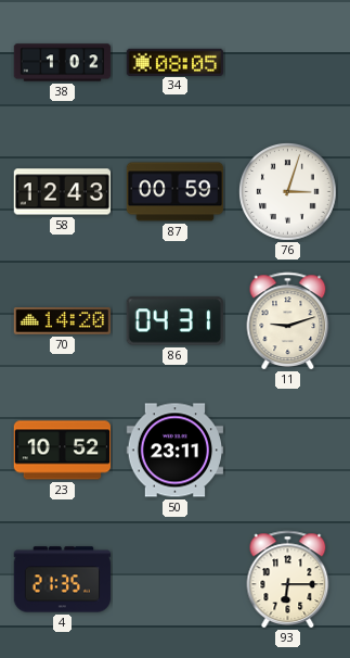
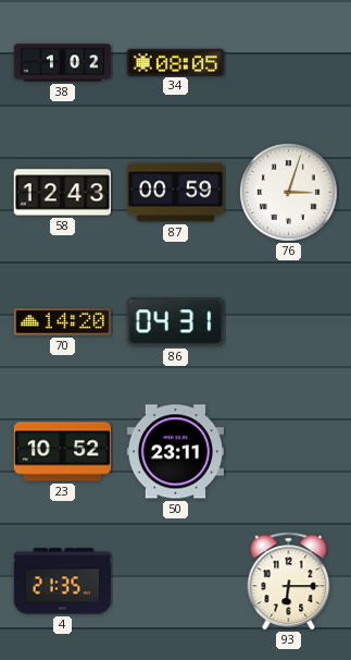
11: 9:12 -> none
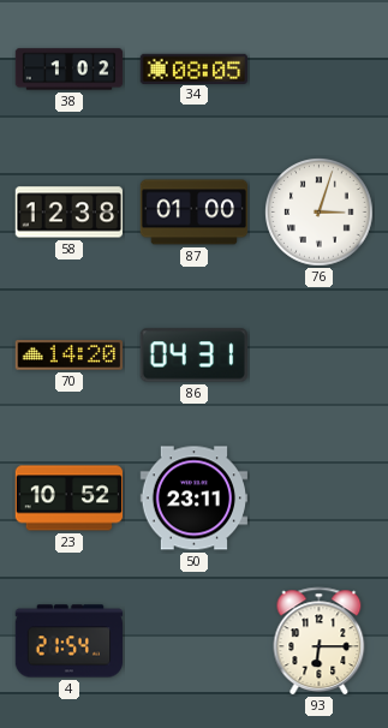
58: 12:43 -> 12:38
87: 00:59 -> 01:00
4: 21:35 -> 21:54
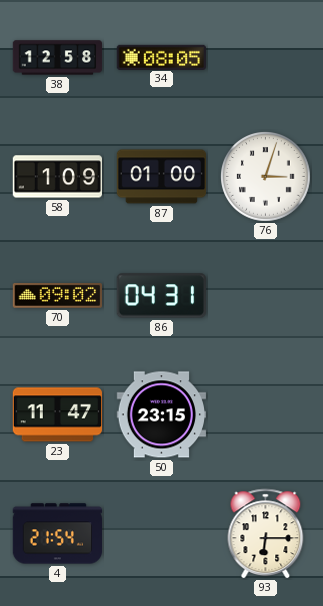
38: 1:02 -> 12:58
58: 12:38 -> 1:09
70: 14:20 -> 09:02
23: 10:52 -> 11:47
50: 23:11 -> 23:15
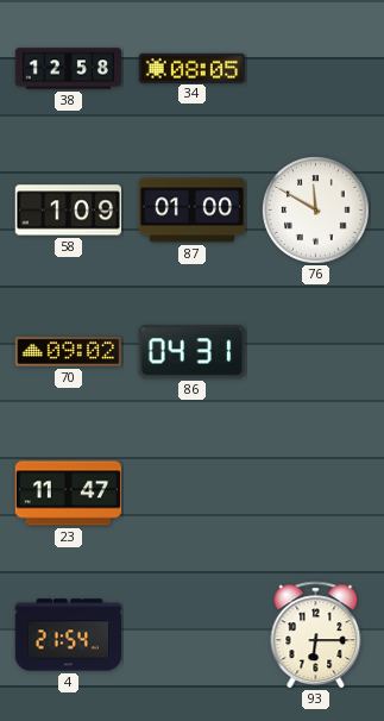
76: 3:03 -> 11:50
50: 23:15 -> none
